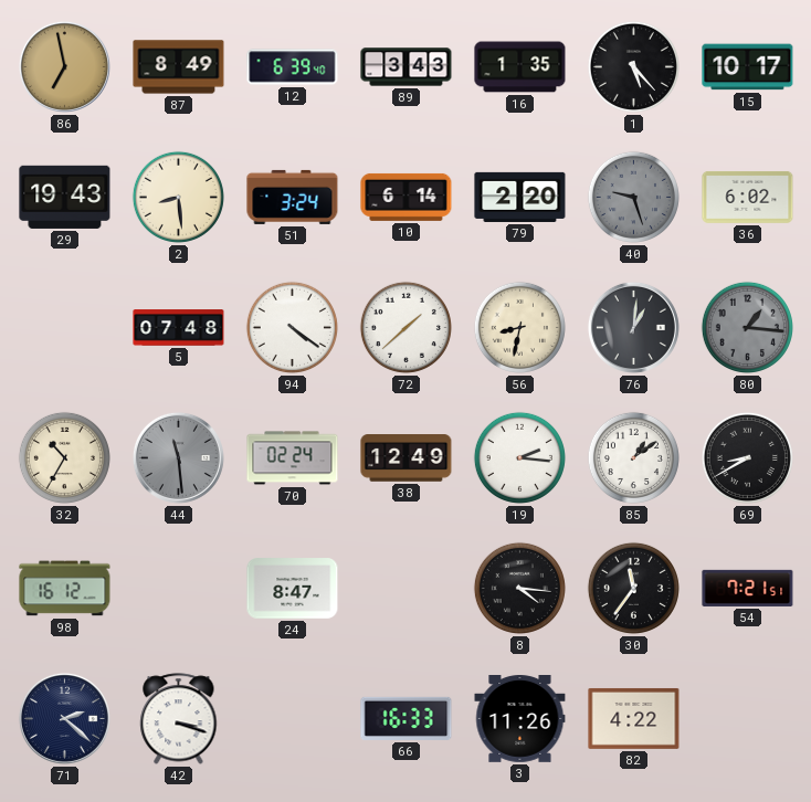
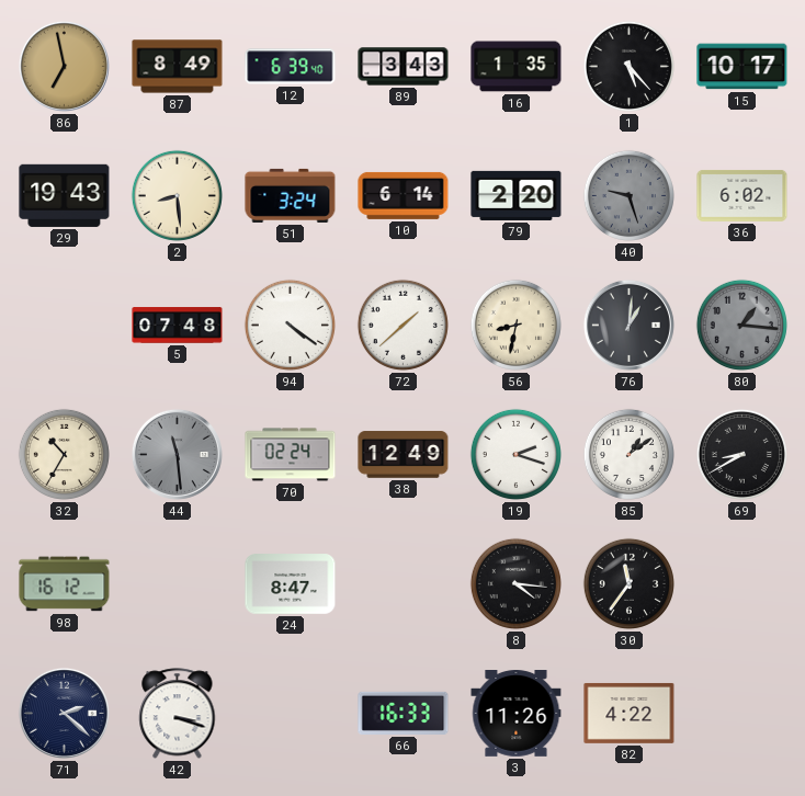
19: 2:16 -> 2:18
54: 7:21 -> none
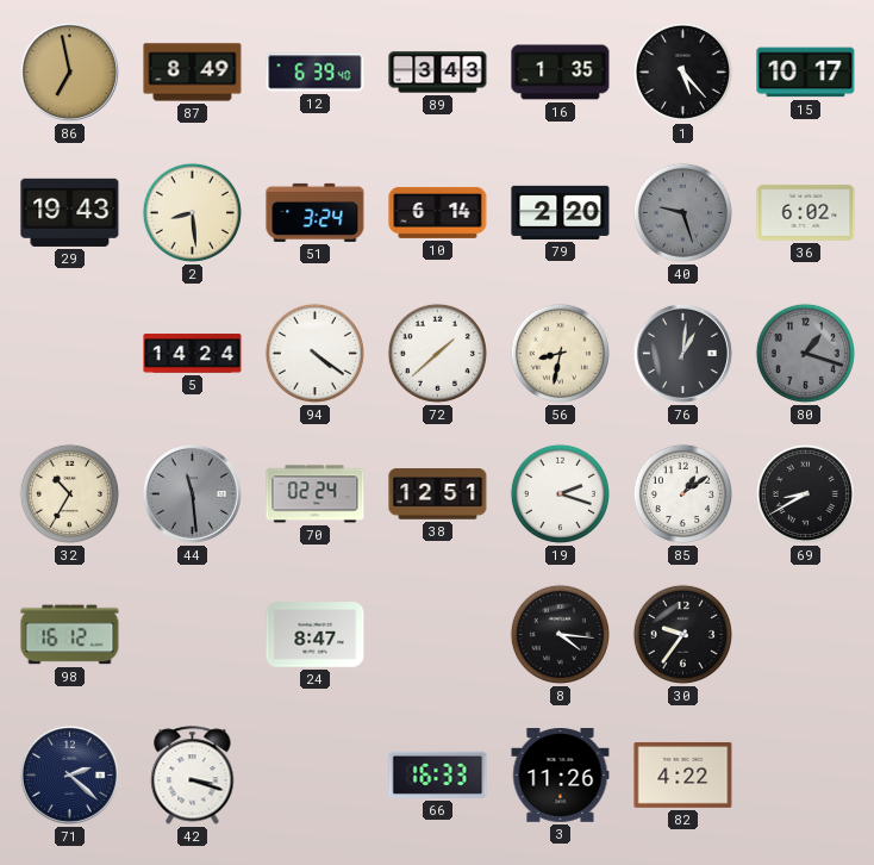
5: 07:48 -> 14:24
80: 1:16 -> 1:18
38: 12:49 -> 12:51
30: 11:36 -> 9:36
